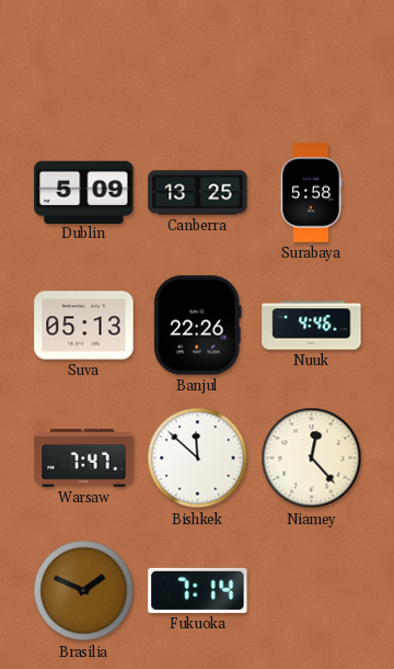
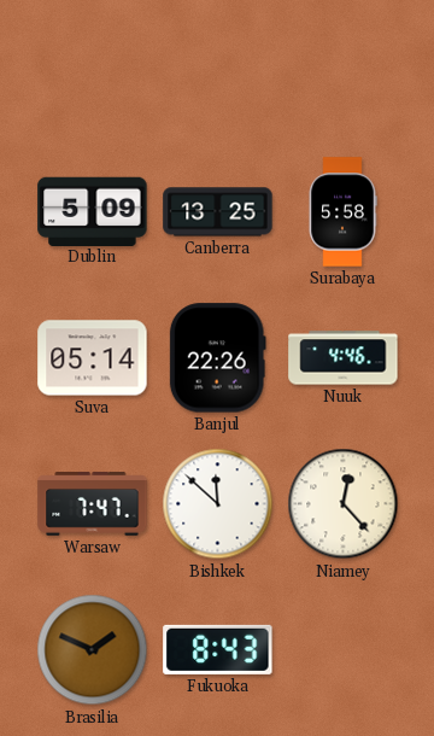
Suva: 05:13 -> 05:14
Fukuoka: 7:14 -> 8:43
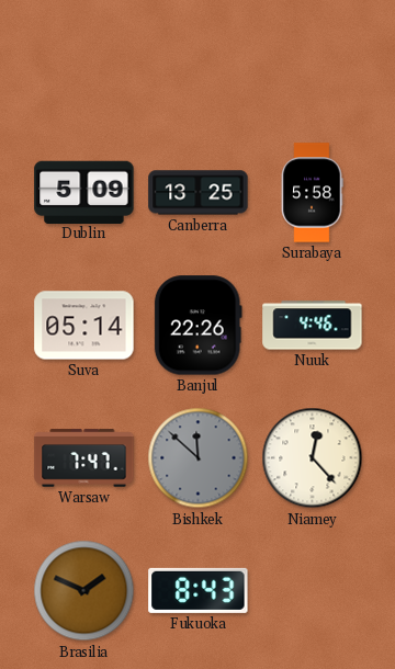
Bishkek dial: white -> grey
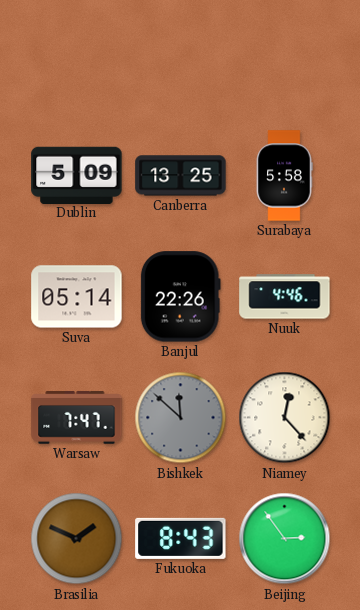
Beijing: none -> 2:54
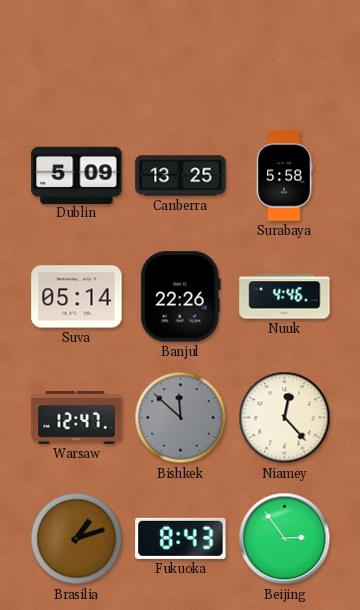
Warsaw: 7:47 -> 12:47
Brasilia: 1:49 -> 1:12
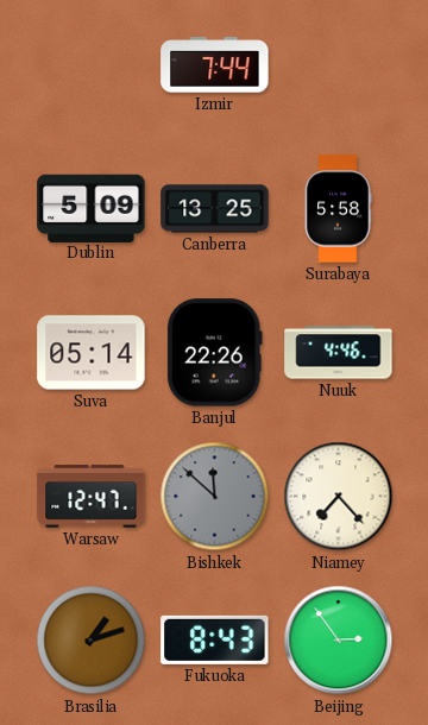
Izmir: none -> 7:44
Niamey: 12:23 -> 7:23
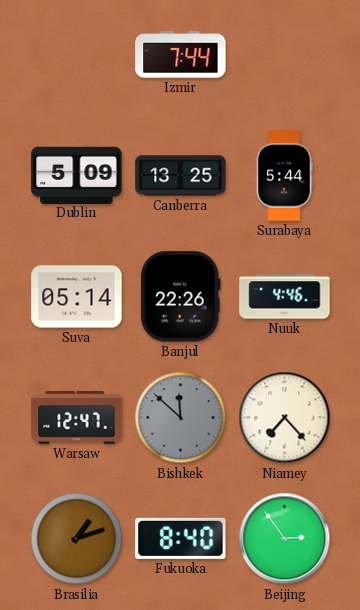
Surabaya: 5:58 -> 5:44
Fukuoka: 8:43 -> 8:40
